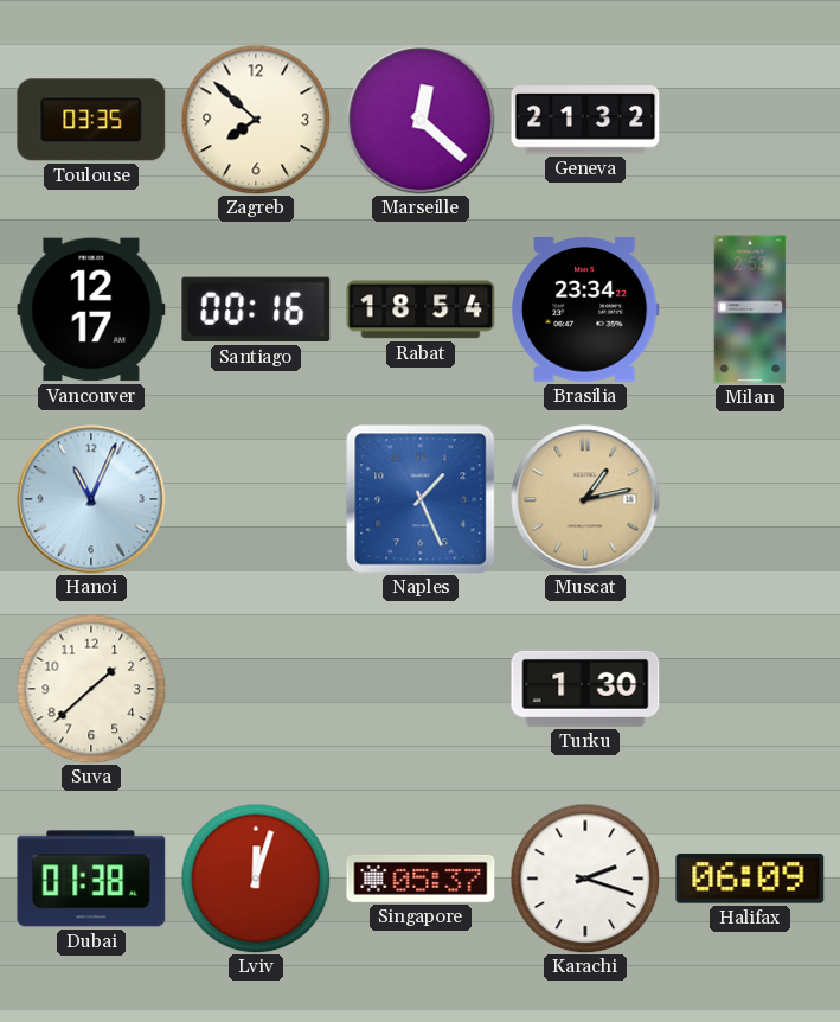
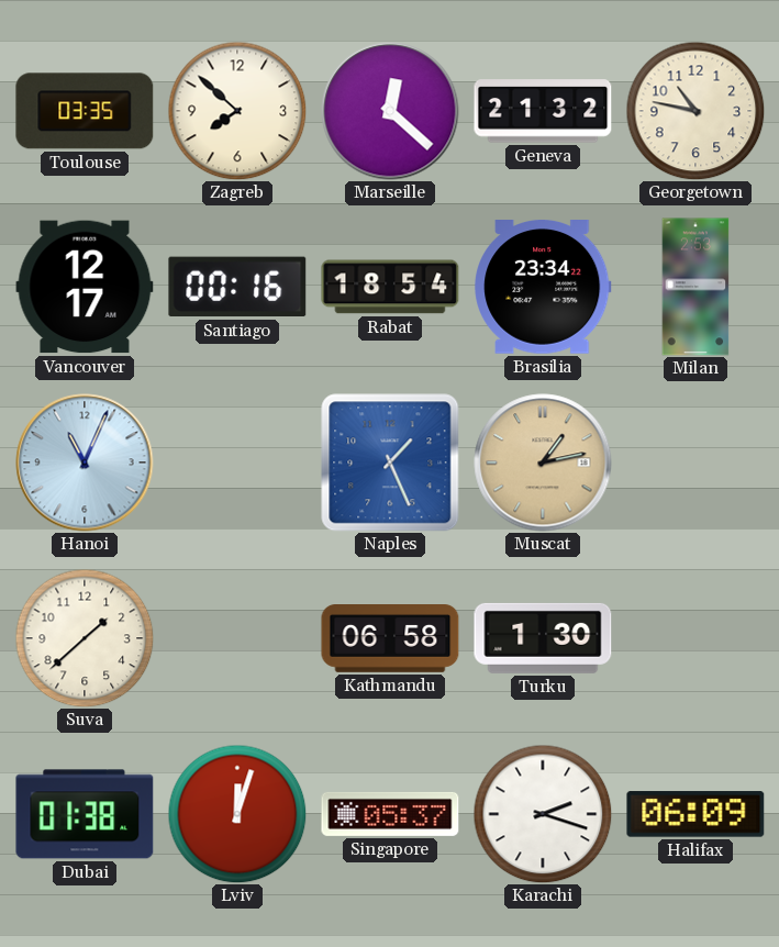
Georgetown: none -> 10:47
Kathmandu: none -> 06:58
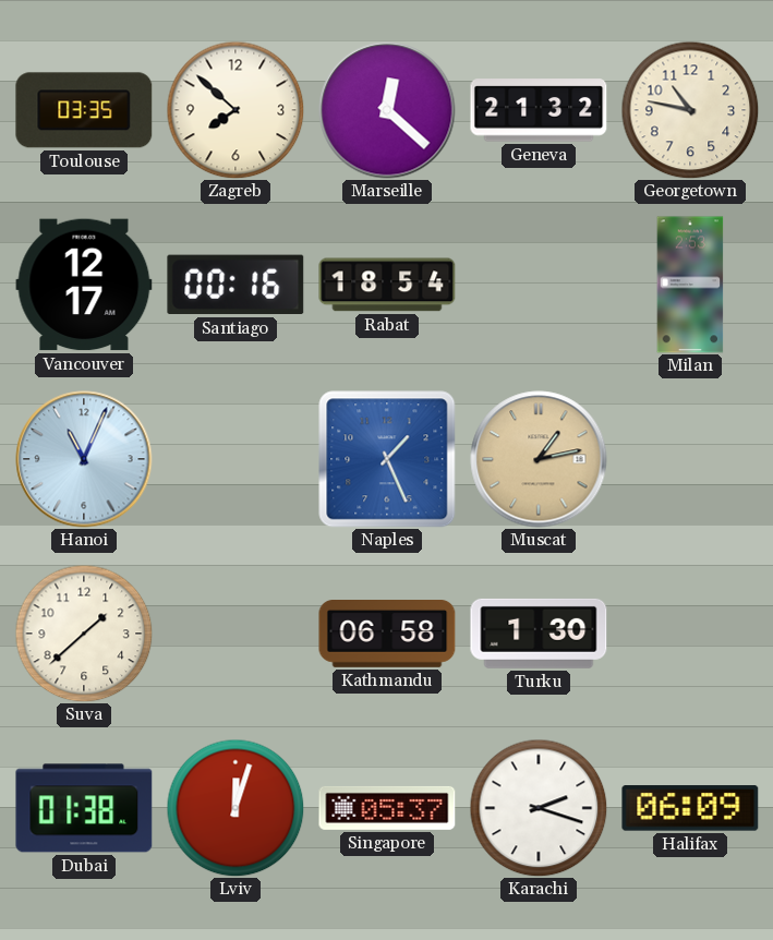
Brasilia: 23:34 -> none
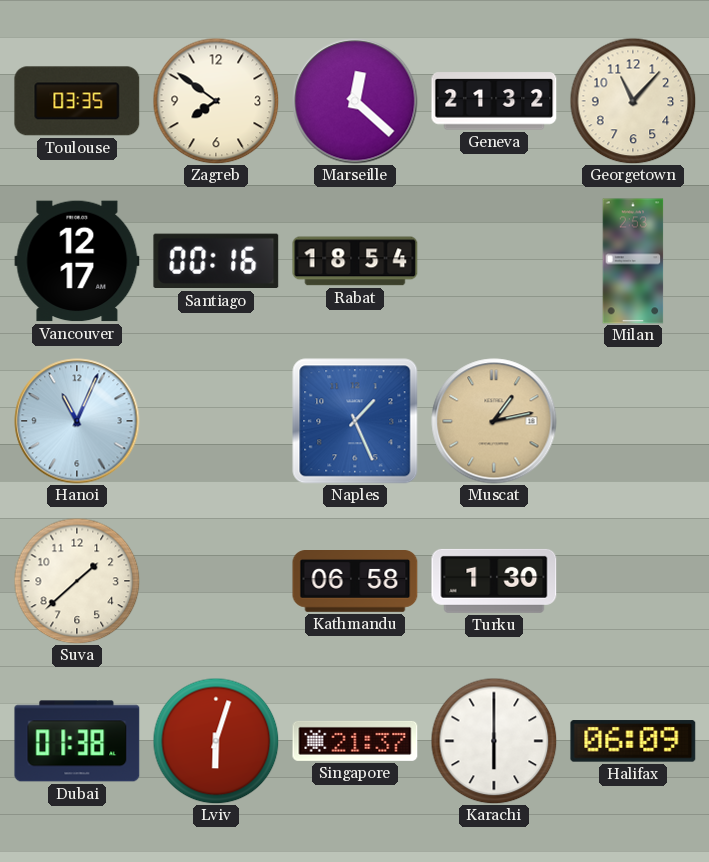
Zagreb: 7:52 -> 7:51
Georgetown: 10:47 -> 11:07
Lviv: 12:03 -> 6:03
Singapore: 05:37 -> 21:37
Karachi: 2:18 -> 6:00
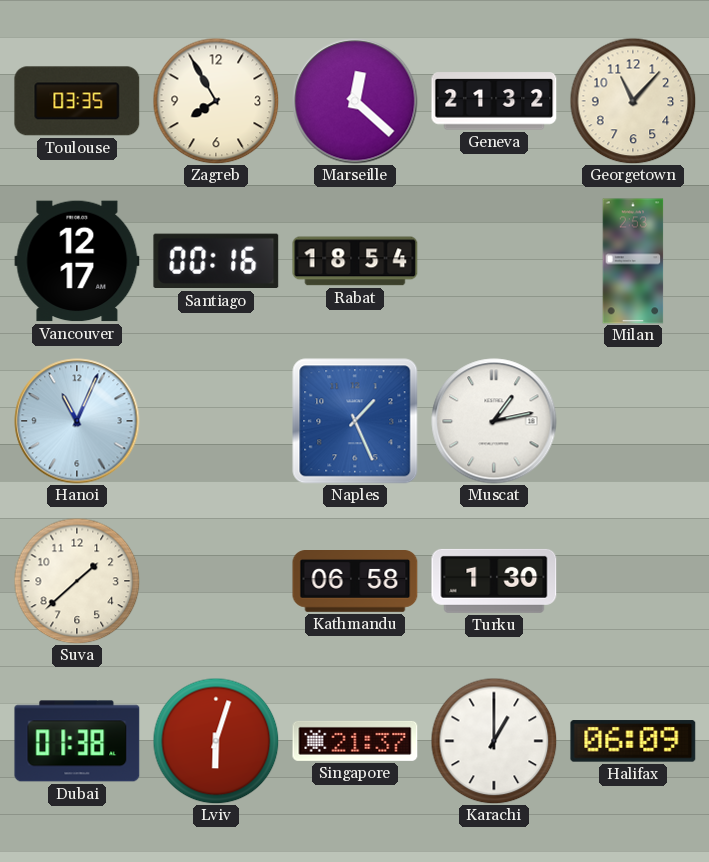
Zagreb: 7:51 -> 7:55
Muscat dial: champagne -> white
Karachi: 6:00 -> 1:00
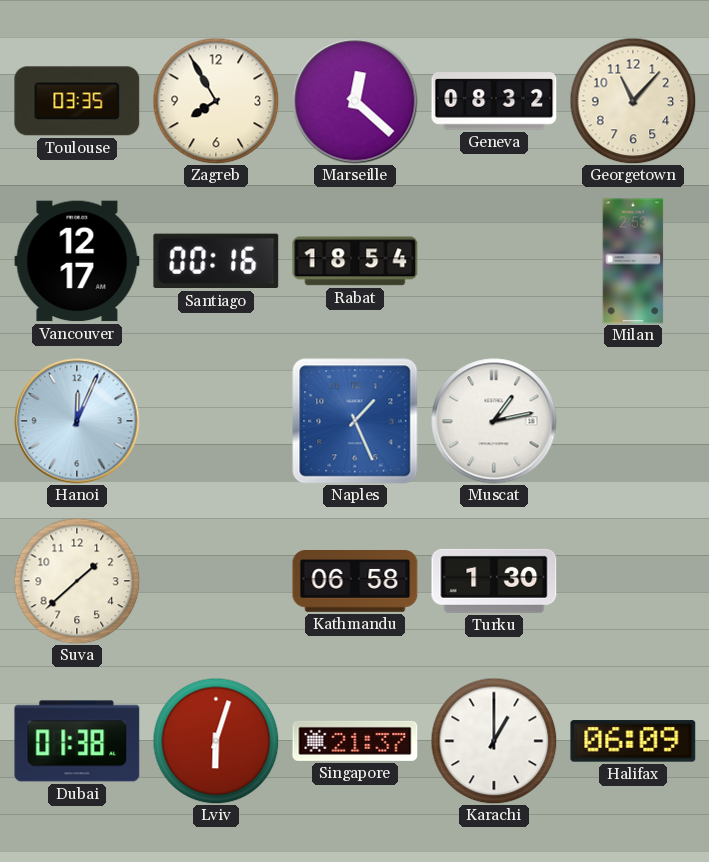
Geneva: 21:32 -> 08:32
Hanoi: 11:04 -> 12:04
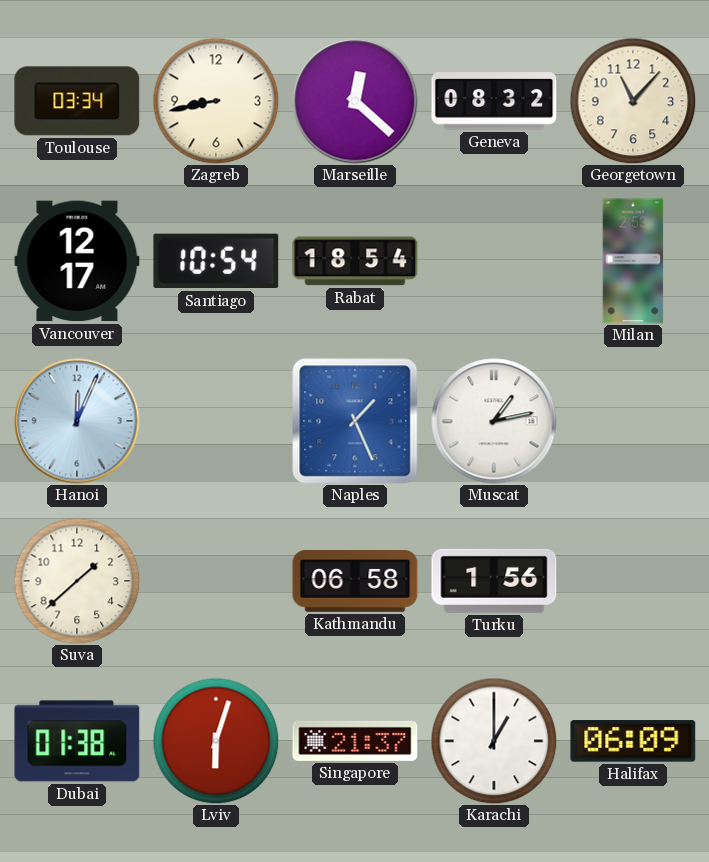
Toulouse: 03:35 -> 03:34
Zagreb: 7:55 -> 8:43
Santiago: 00:16 -> 10:54
Turku: 1:30 -> 1:56
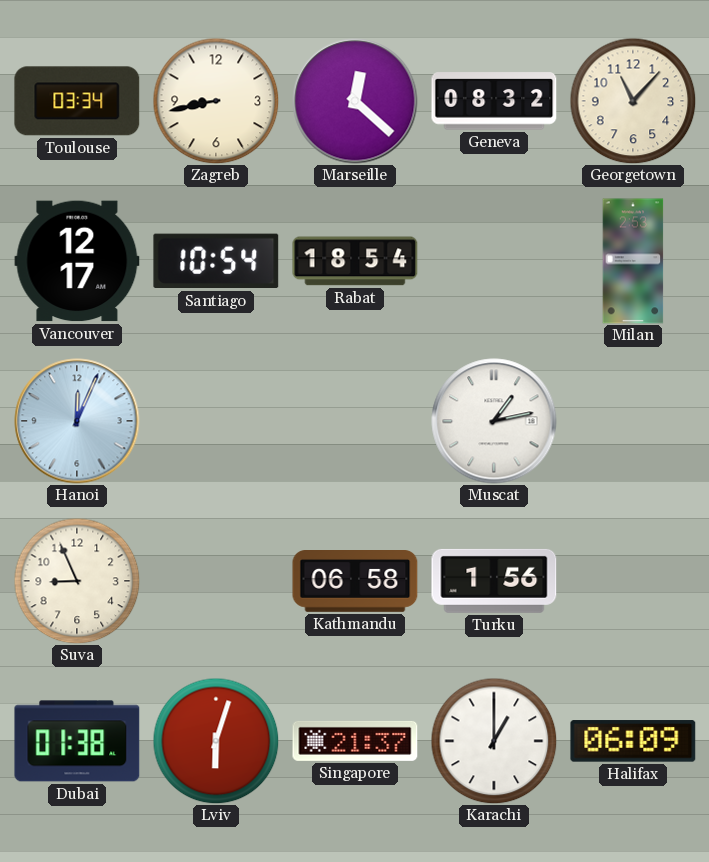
Naples: 1:26 -> none
Suva: 1:38 -> 8:56
